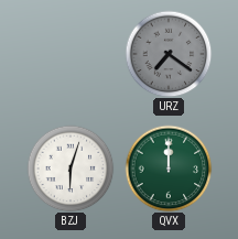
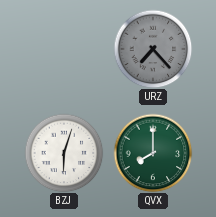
URZ: 7:21 -> 7:23
QVX: 12:00 -> 8:00
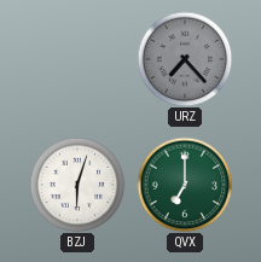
QVX: 8:00 -> 7:00
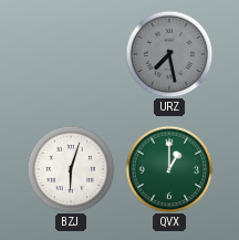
URZ: 7:23 -> 7:28
QVX: 7:00 -> 1:00
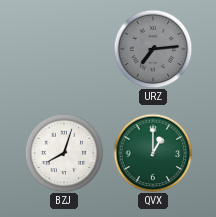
URZ: 7:28 -> 7:14
BZJ: 6:03 -> 8:03
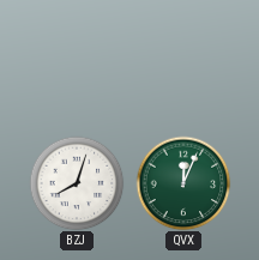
URZ: 7:14 -> none
QVX: 1:00 -> 12:04
